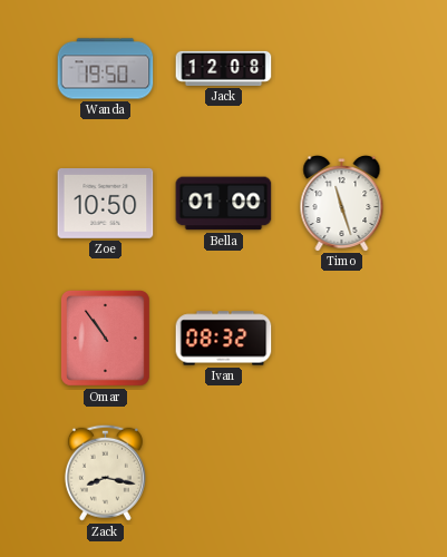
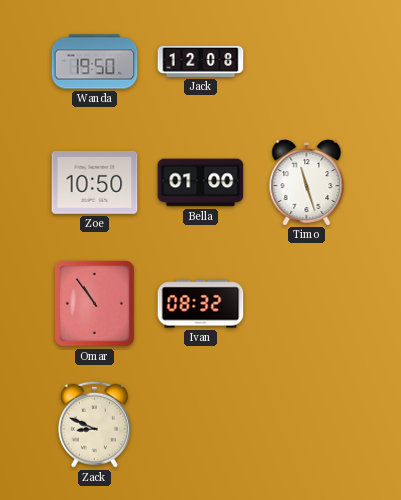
Zack: 8:17 -> 8:49
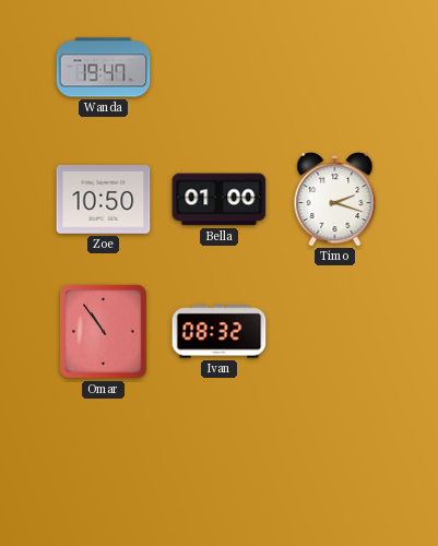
Wanda: 19:50 -> 19:47
Jack: 12:08 -> none
Timo: 11:27 -> 2:18
Zack: 8:49 -> none
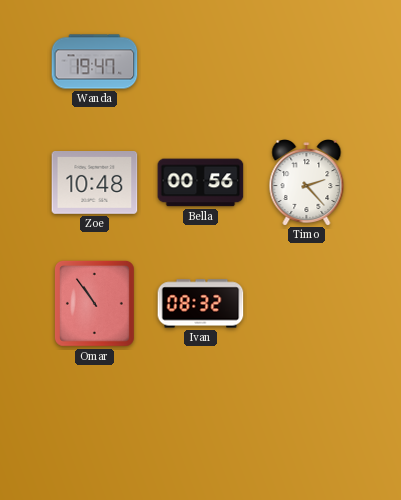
Zoe: 10:50 -> 10:48
Bella: 01:00 -> 00:56
Timo: 2:18 -> 2:23
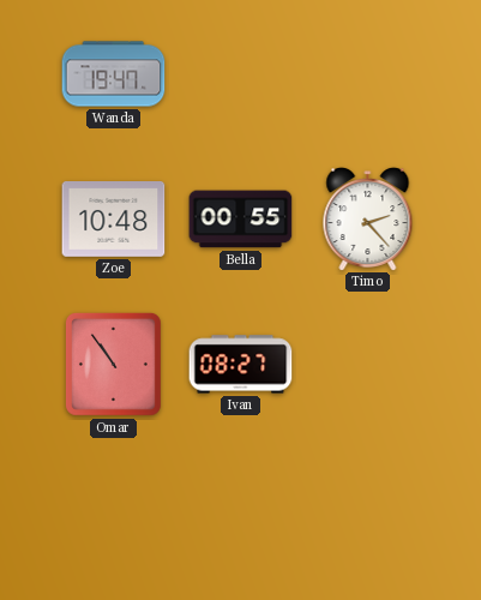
Bella: 00:56 -> 00:55
Ivan: 08:32 -> 08:27
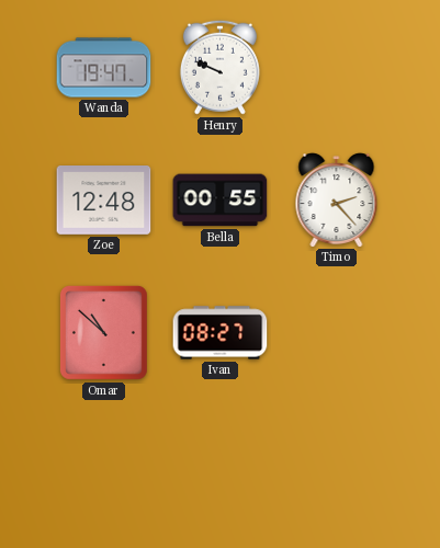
Henry: none -> 9:49
Zoe: 10:48 -> 12:48
Omar: 10:54 -> 10:52
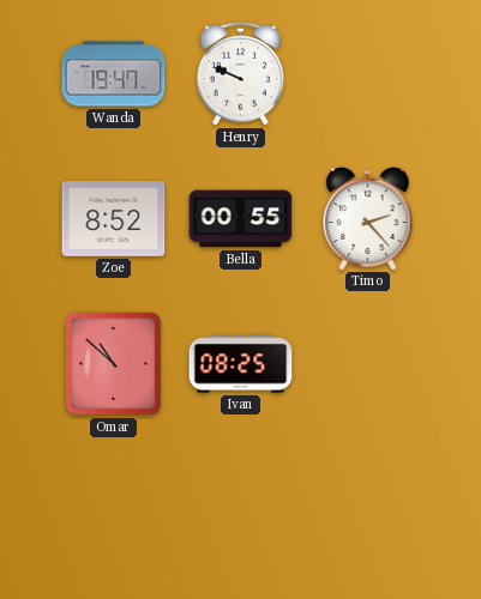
Zoe: 12:48 -> 8:52
Ivan: 08:27 -> 08:25
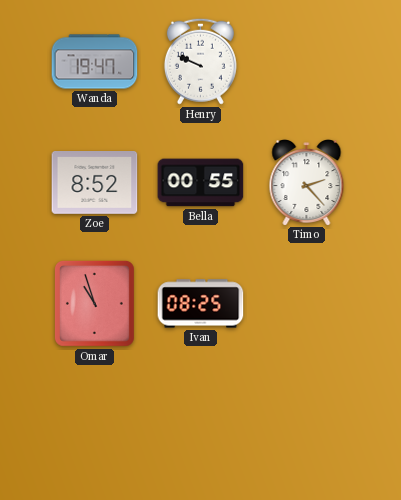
Omar: 10:52 -> 10:57
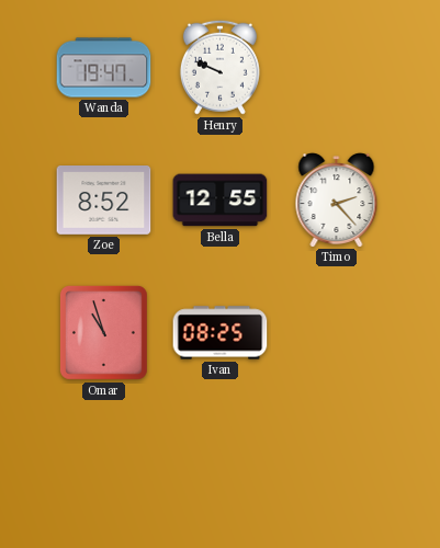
Bella: 00:55 -> 12:55
